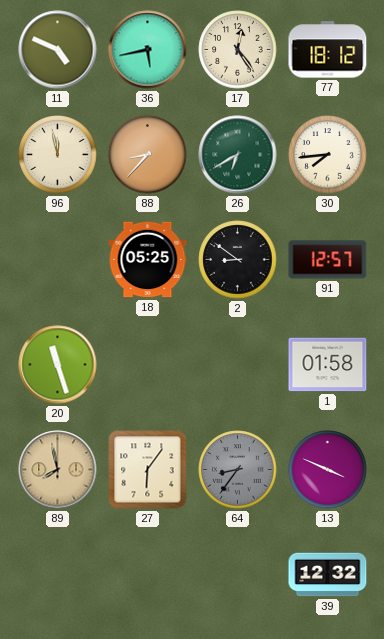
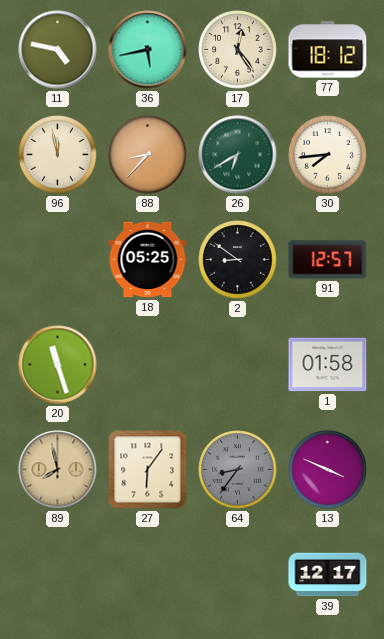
11: 4:49 -> 4:47
39: 12:32 -> 12:17
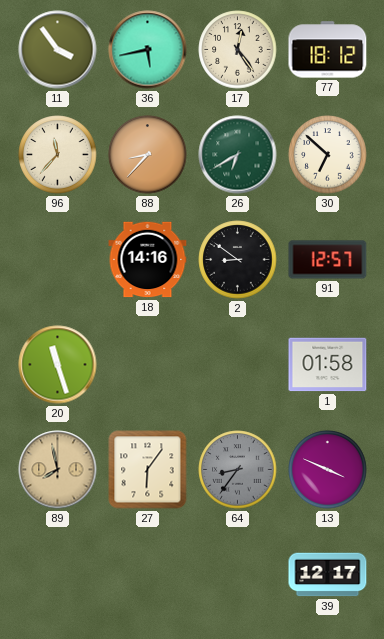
11: 4:47 -> 3:54
96: 11:58 -> 11:37
30: 7:44 -> 6:52
18: 05:25 -> 14:16
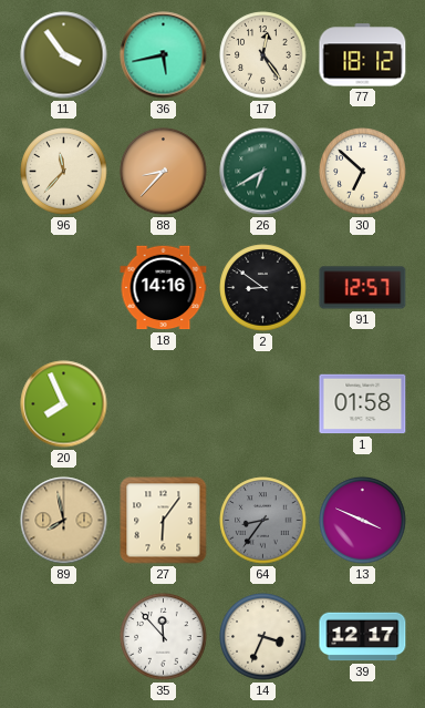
20: 11:27 -> 7:56
35: none -> 11:53
14: none -> 3:34
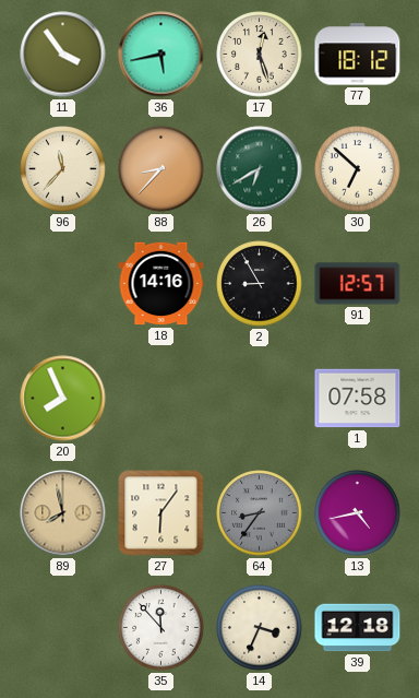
17: 12:24 -> 12:27
2: 8:51 -> 8:55
1: 01:58 -> 07:58
13: 3:49 -> 4:43
39: 12:17 -> 12:18
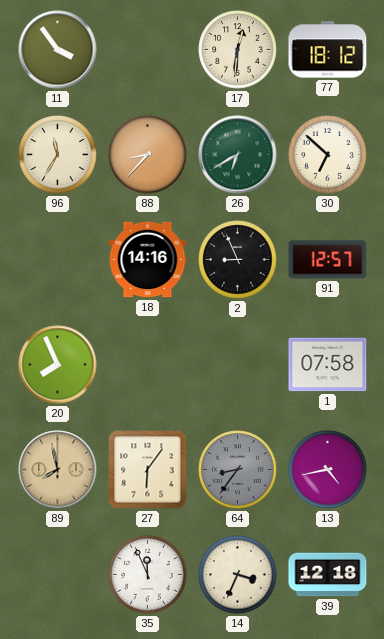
36: 5:43 -> none
17: 12:27 -> 12:31
96: 11:37 -> 11:35
2: 8:55 -> 8:56
35: 11:53 -> 11:56
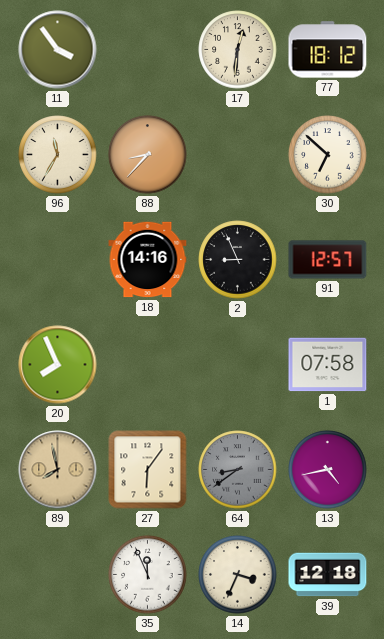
26: 6:40 -> none
64: 8:36 -> 8:39
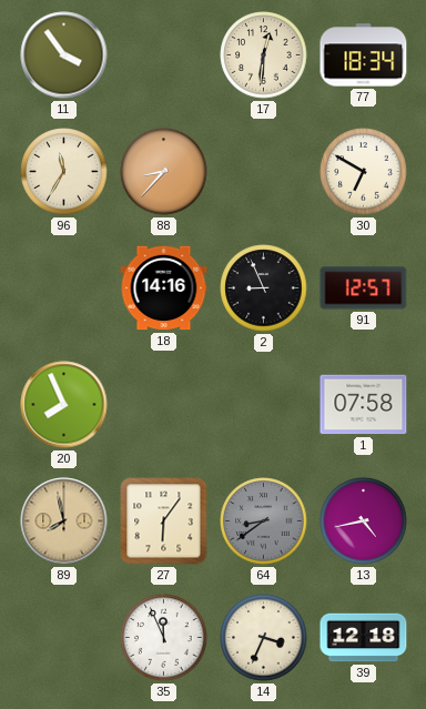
77: 18:12 -> 18:34
30: 6:52 -> 6:50
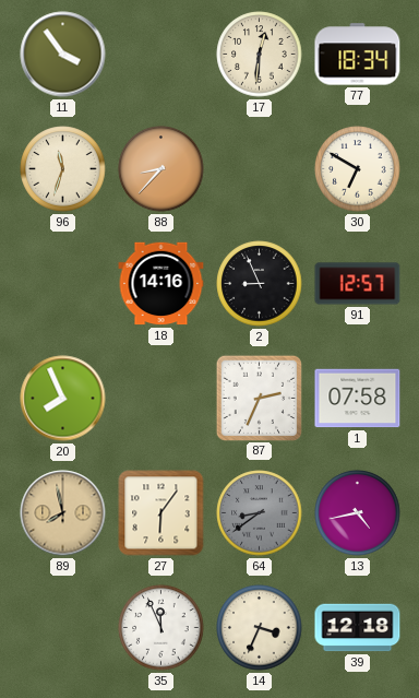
96: 11:35 -> 11:33
87: none -> 2:34
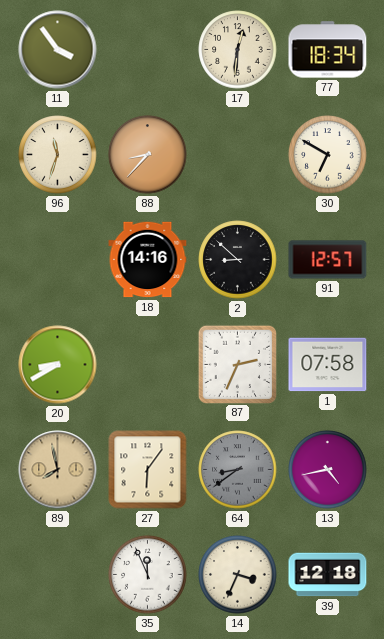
2: 8:56 -> 8:52
20: 7:56 -> 8:40
